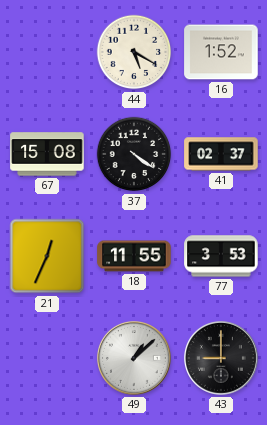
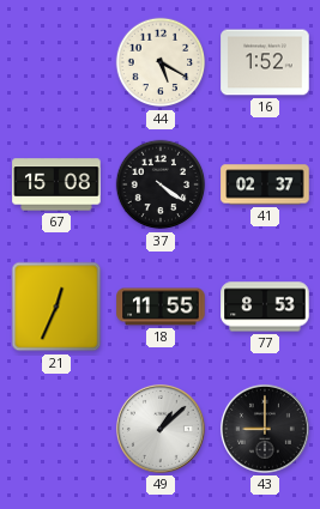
77: 3:53 -> 8:53
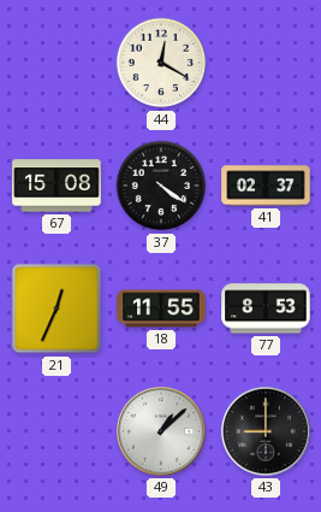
44: 5:20 -> 12:20
16: 1:52 -> none
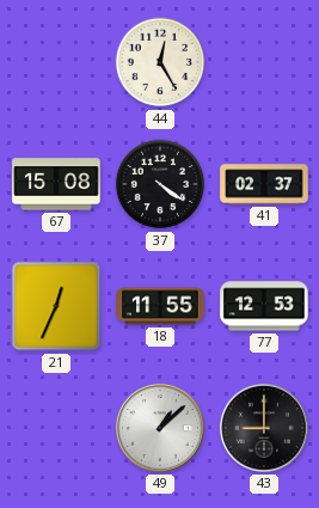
44: 12:20 -> 12:25
77: 8:53 -> 12:53
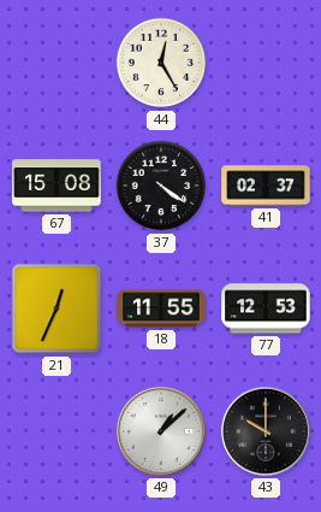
43: 9:00 -> 10:00
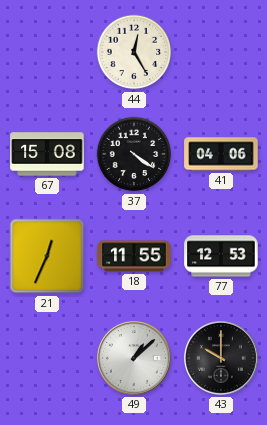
41: 02:37 -> 04:06
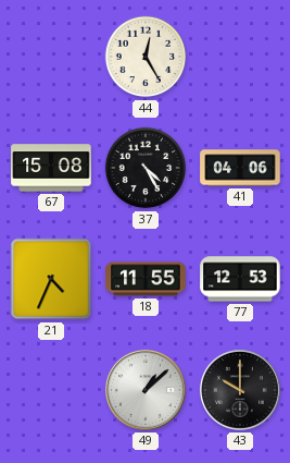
37: 4:21 -> 4:25
21: 12:34 -> 4:34
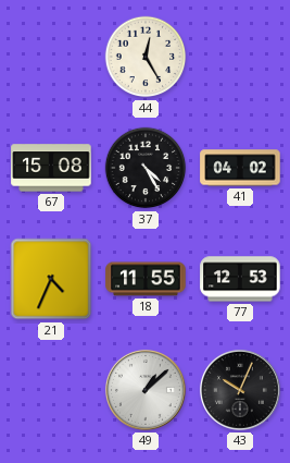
41: 04:06 -> 04:02
43: 10:00 -> 10:04
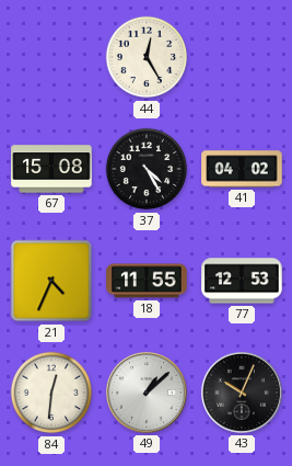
84: none -> 12:31
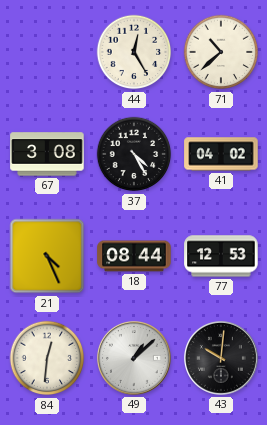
71: none -> 10:38
67: 15:08 -> 3:08
21: 4:34 -> 4:26
18: 11:55 -> 08:44
43: 10:04 -> 10:01
